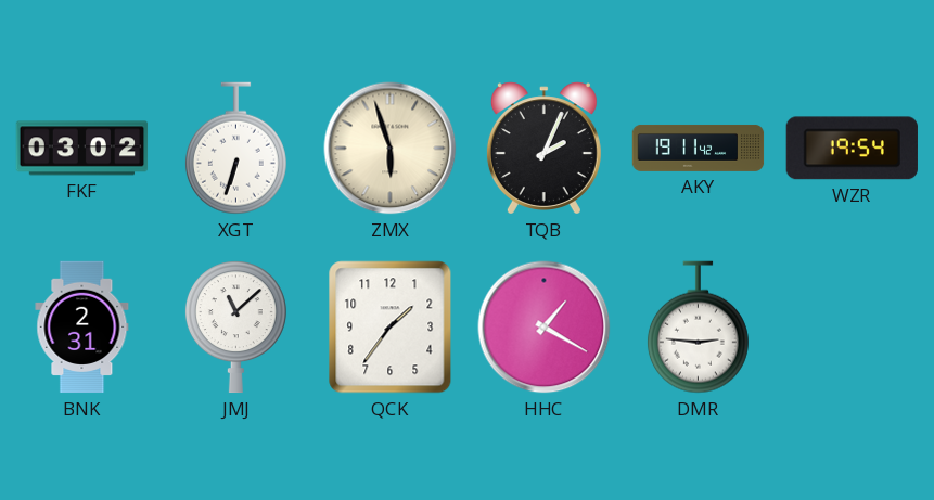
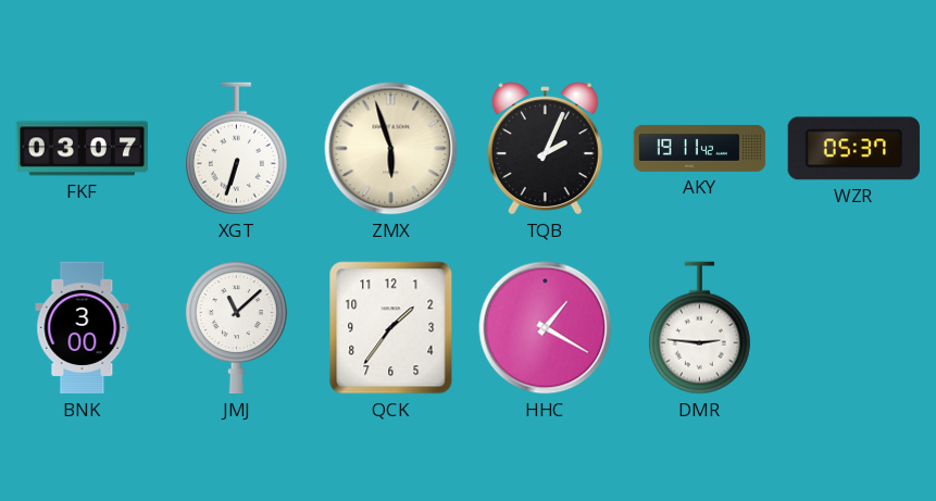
FKF: 03:02 -> 03:07
WZR: 19:54 -> 05:37
BNK: 2:31 -> 3:00
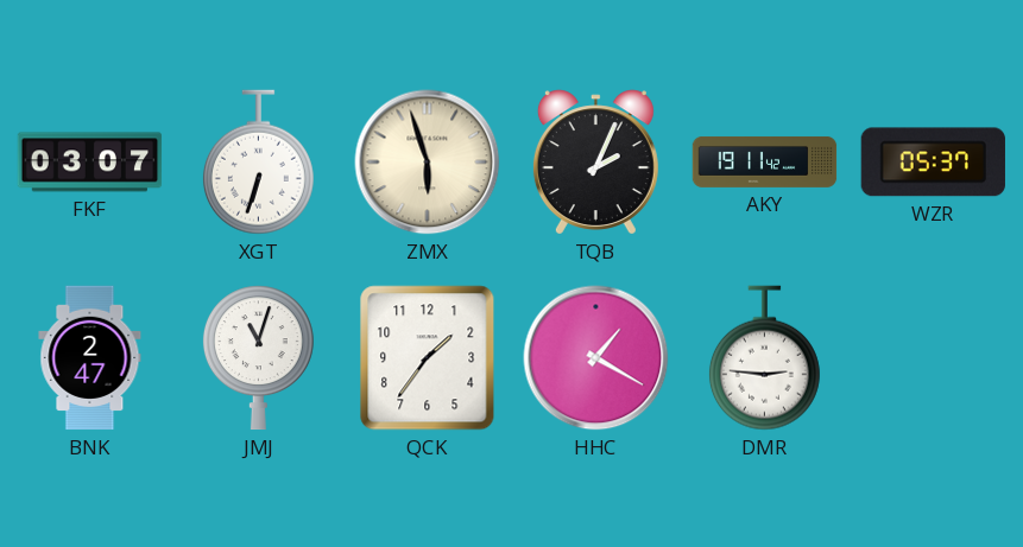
BNK: 3:00 -> 2:47
JMJ: 11:08 -> 11:03
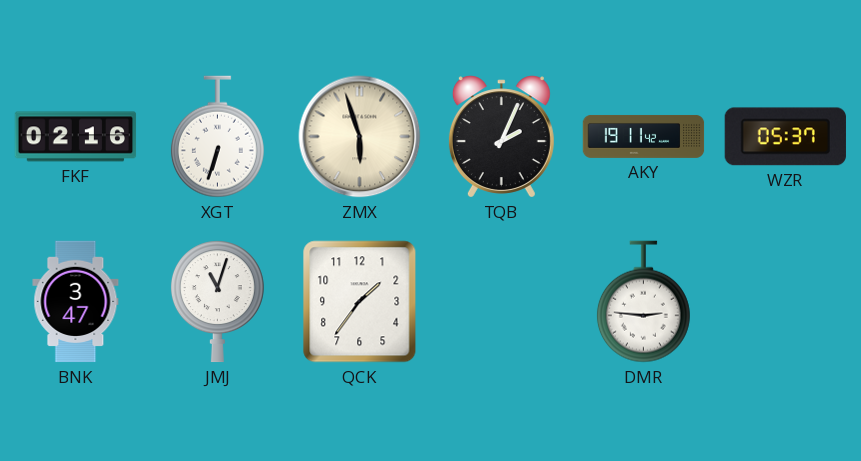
FKF: 03:07 -> 02:16
BNK: 2:47 -> 3:47
HHC: 1:20 -> none
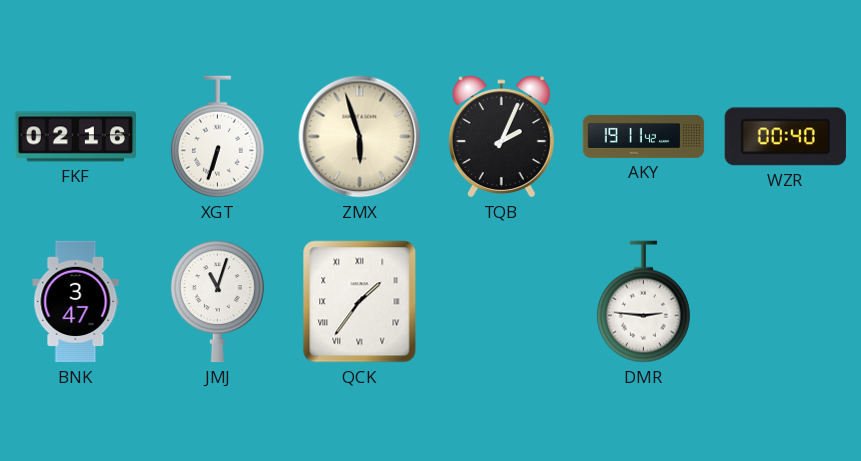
WZR: 05:37 -> 00:40
QCK numerals: Arabic -> Roman
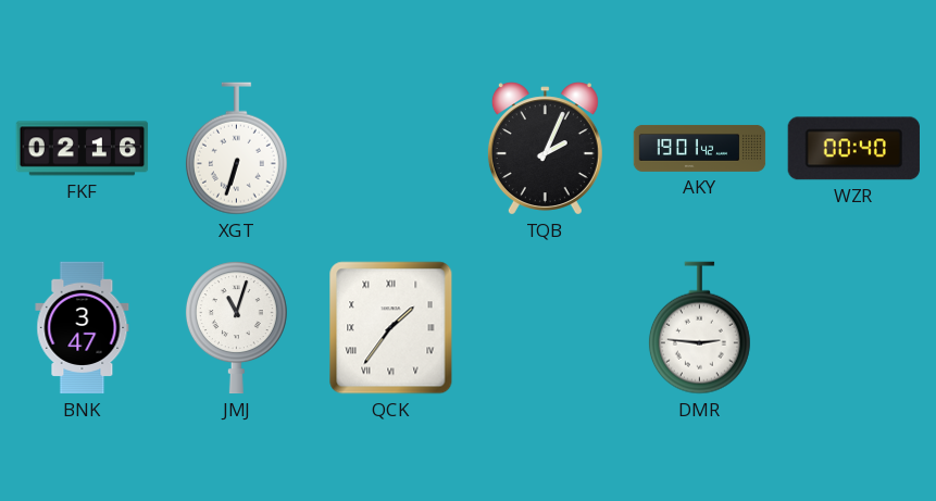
ZMX: 5:57 -> none
AKY: 19:11 -> 19:01
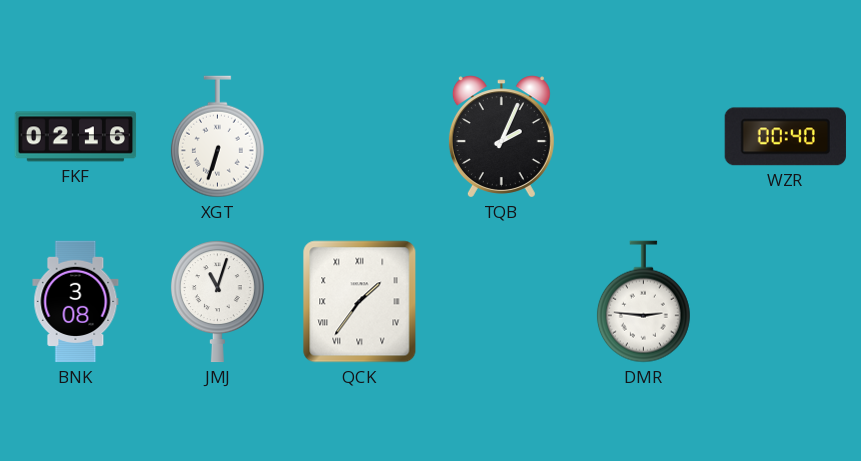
AKY: 19:01 -> none
BNK: 3:47 -> 3:08
